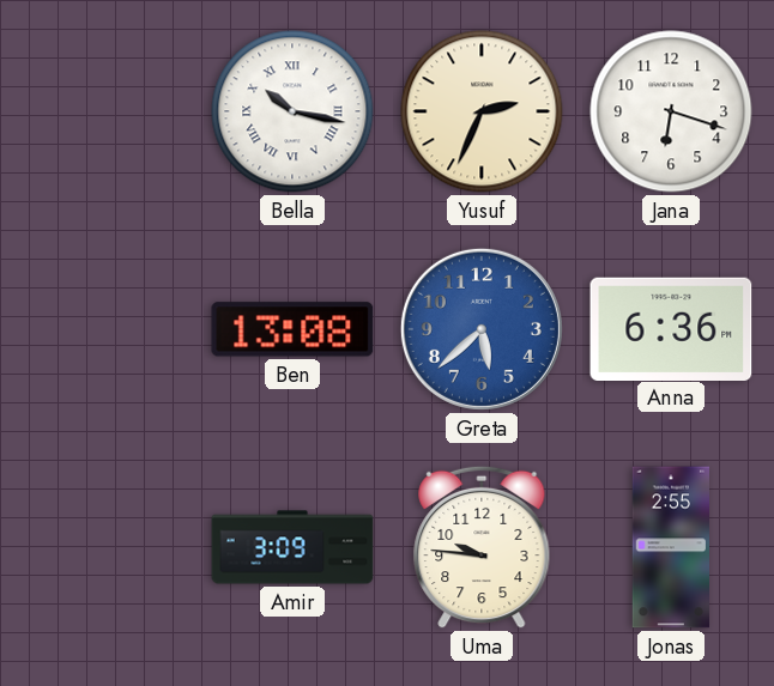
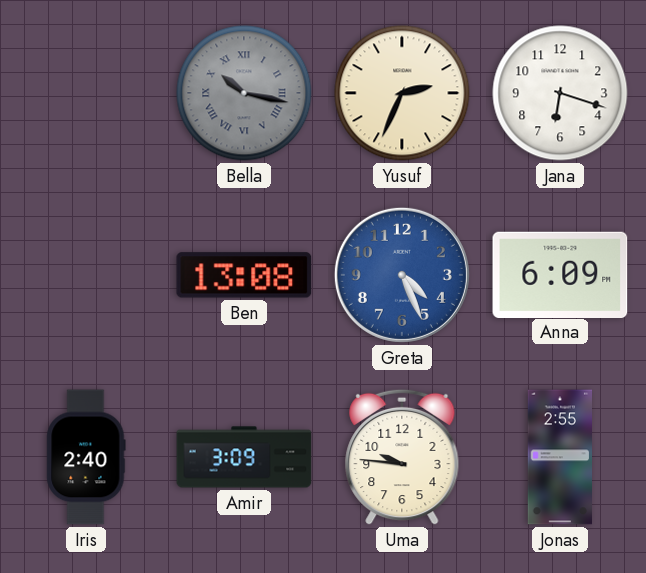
Bella dial: white -> grey
Greta: 5:38 -> 4:26
Anna: 6:36 -> 6:09
Iris: none -> 2:40
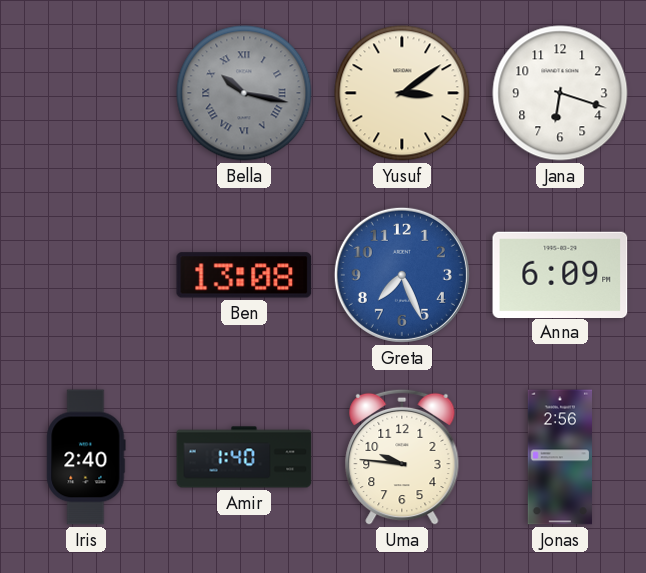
Yusuf: 2:34 -> 3:09
Greta: 4:26 -> 7:26
Amir: 3:09 -> 1:40
Jonas: 2:55 -> 2:56
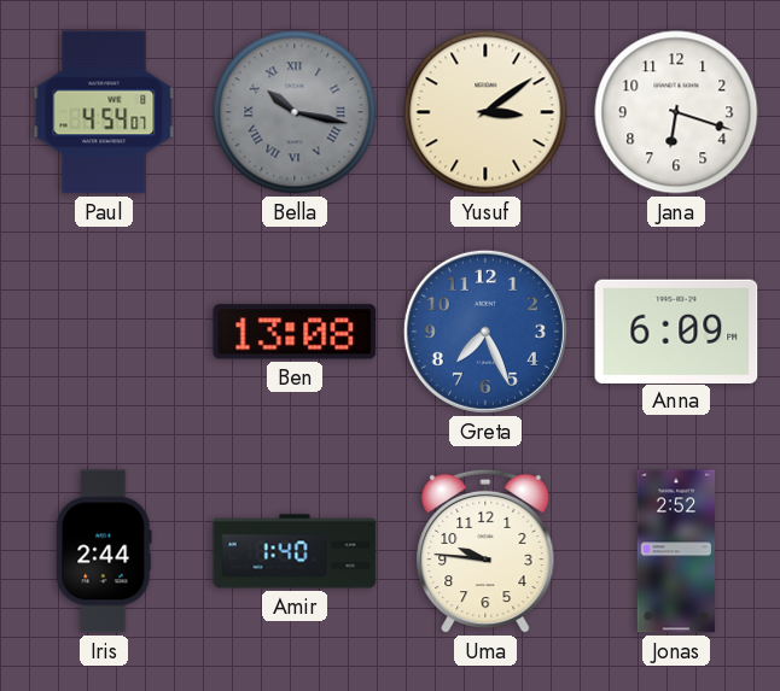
Paul: none -> 4:54
Iris: 2:40 -> 2:44
Jonas: 2:56 -> 2:52
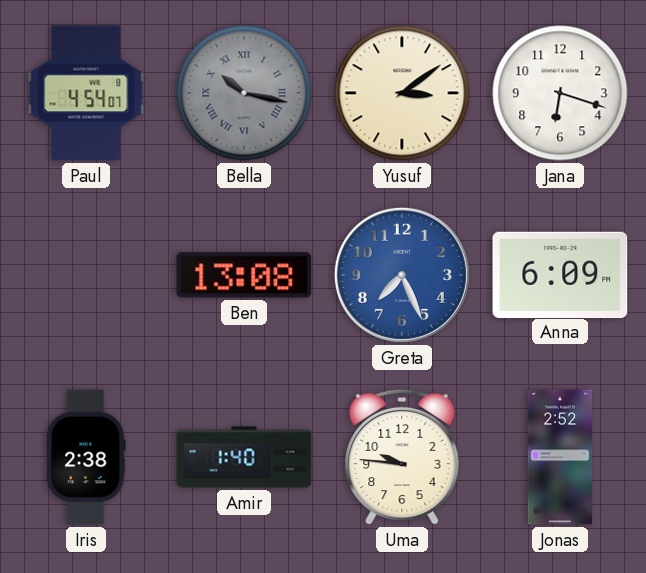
Iris: 2:44 -> 2:38
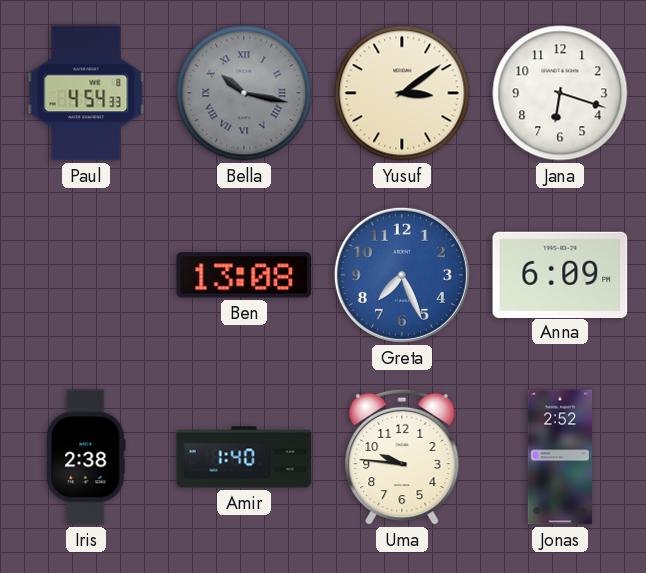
Paul: 4:54:07 -> 4:54:33
